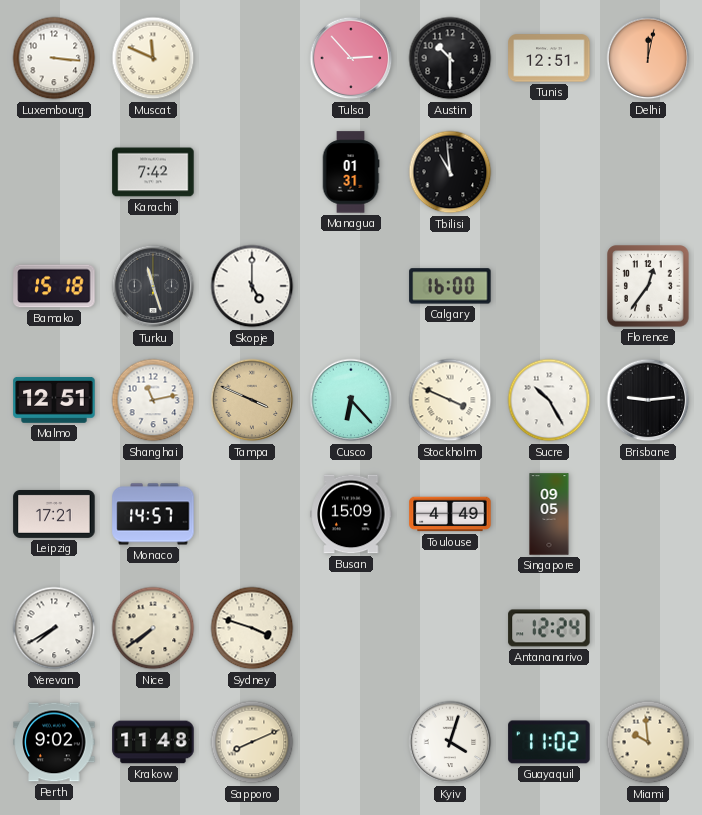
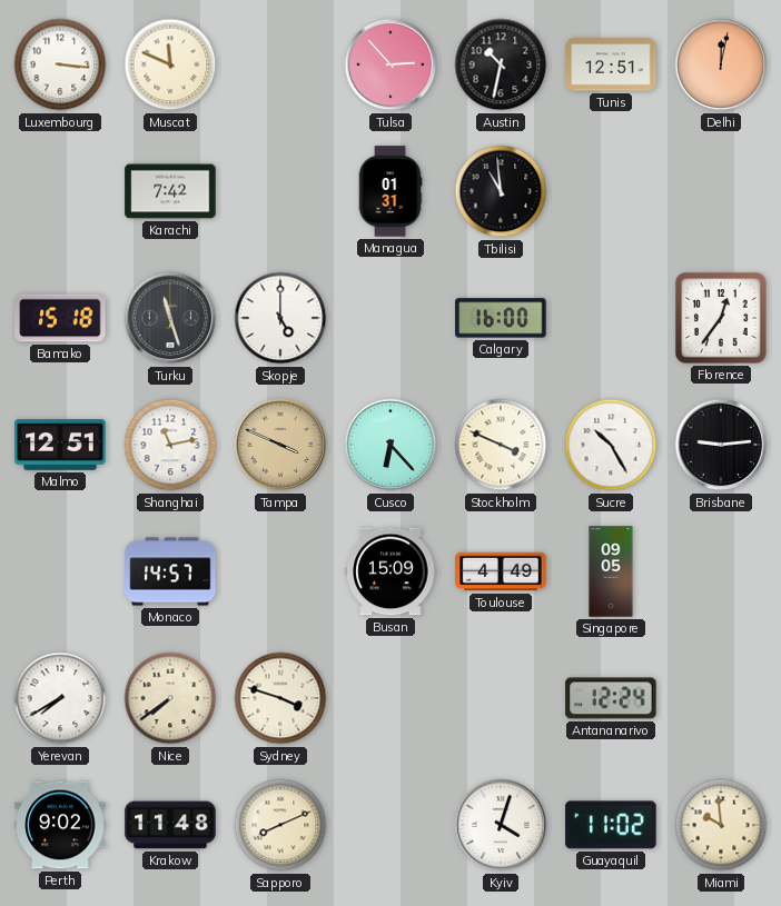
Austin: 10:30 -> 10:32
Leipzig: 17:21 -> none
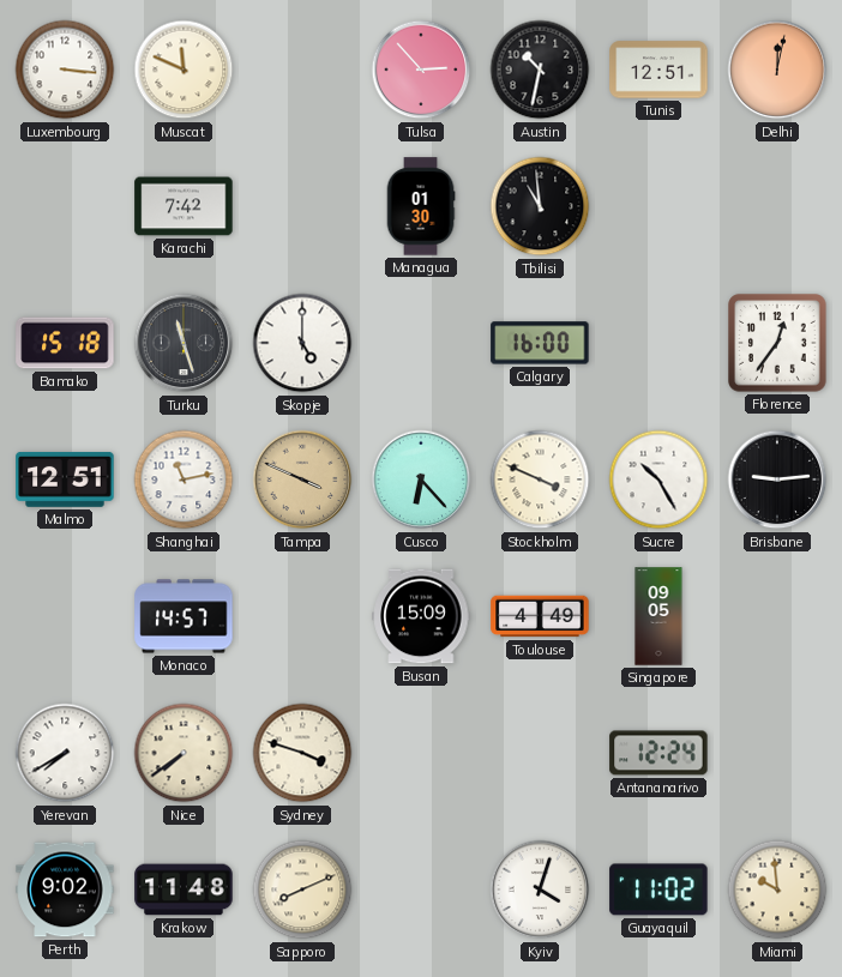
Managua: 01:31 -> 01:30
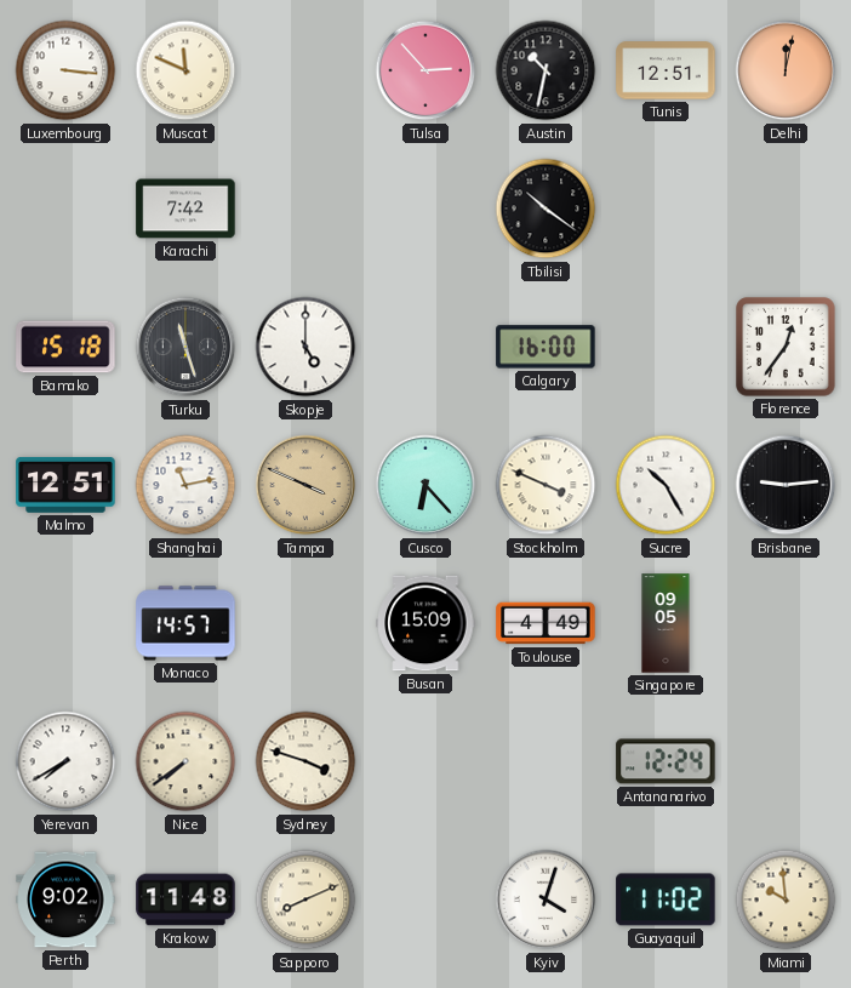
Managua: 01:30 -> none
Tbilisi: 10:59 -> 10:21
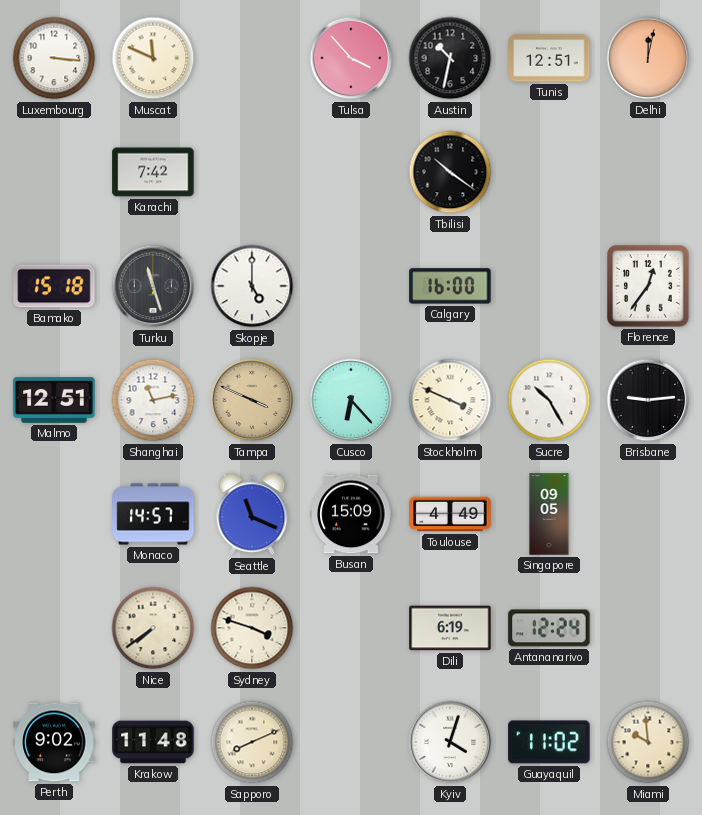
Tulsa: 2:53 -> 3:53
Seattle: none -> 11:19
Yerevan: 7:40 -> none
Dili: none -> 6:19
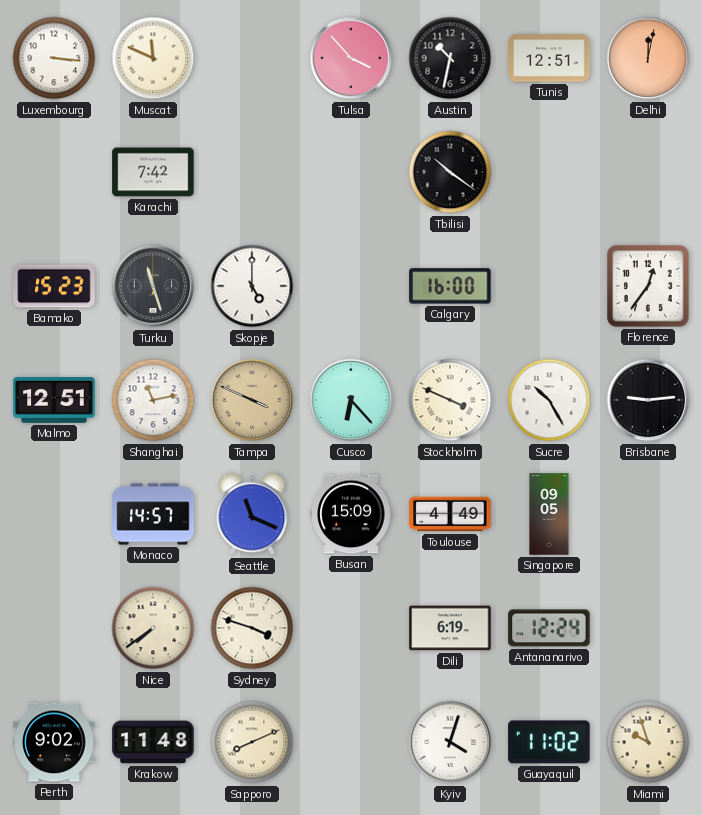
Bamako: 15:18 -> 15:23
Miami: 9:59 -> 9:57
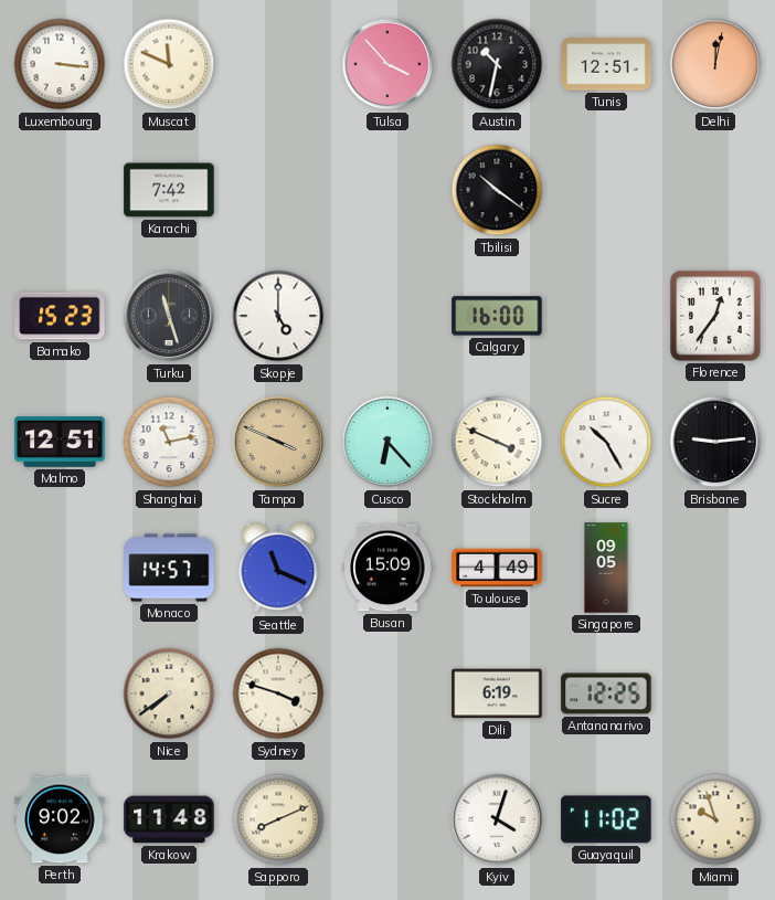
Antananarivo: 12:24 -> 12:25
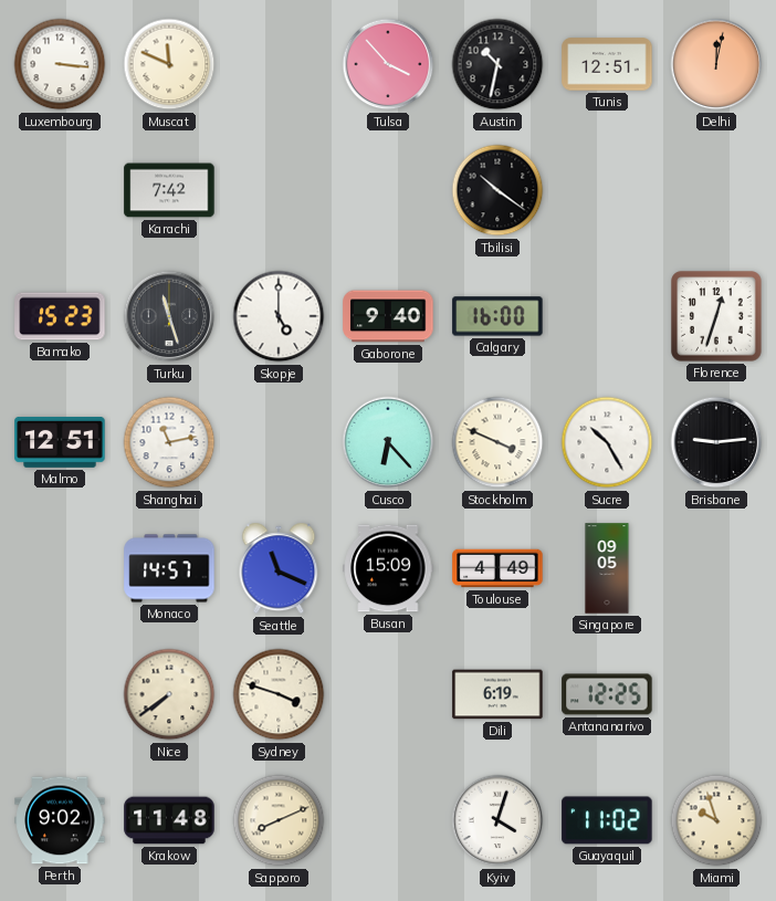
Gaborone: none -> 9:40
Florence: 12:36 -> 12:33
Tampa: 3:49 -> none
